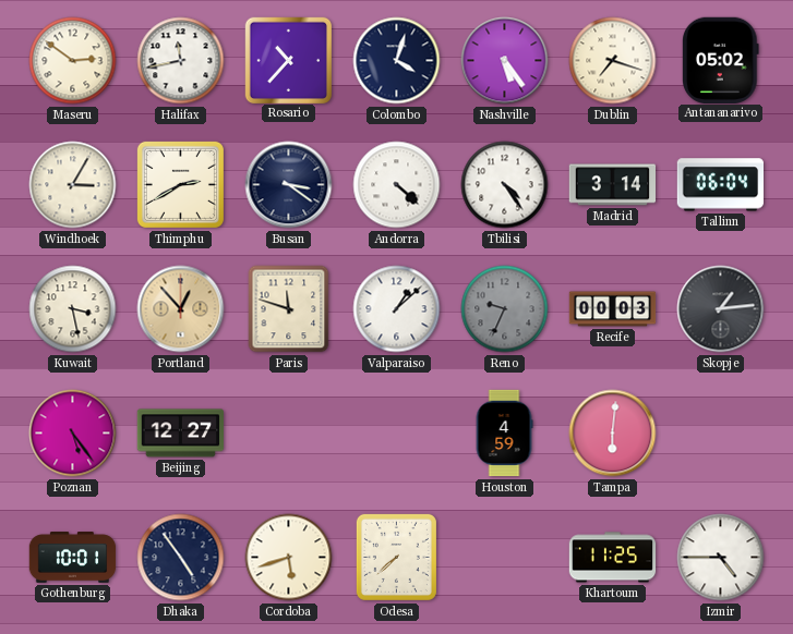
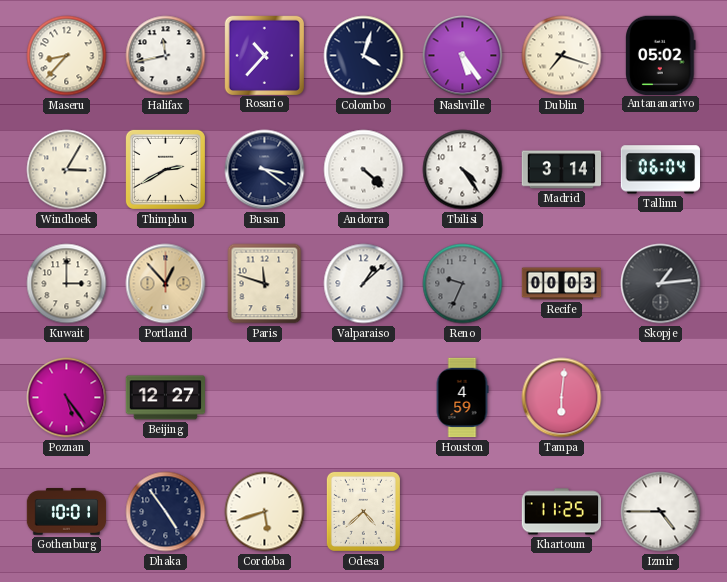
Maseru: 2:51 -> 8:37
Kuwait: 3:28 -> 3:00
Odesa: 7:38 -> 4:38
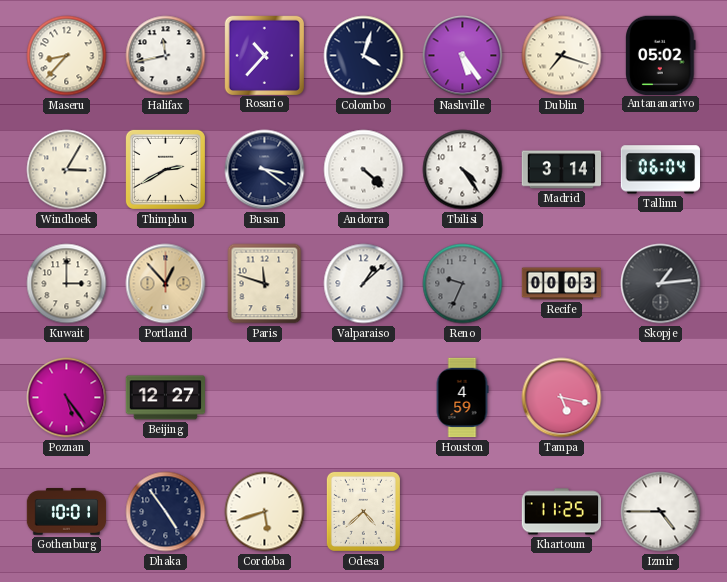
Tampa: 6:01 -> 5:17
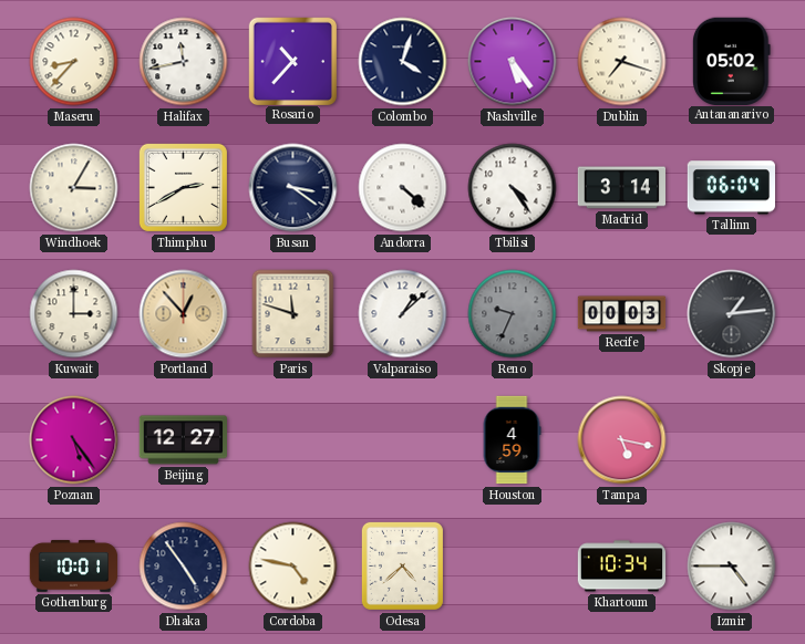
Cordoba: 5:42 -> 4:47
Khartoum: 11:25 -> 10:34
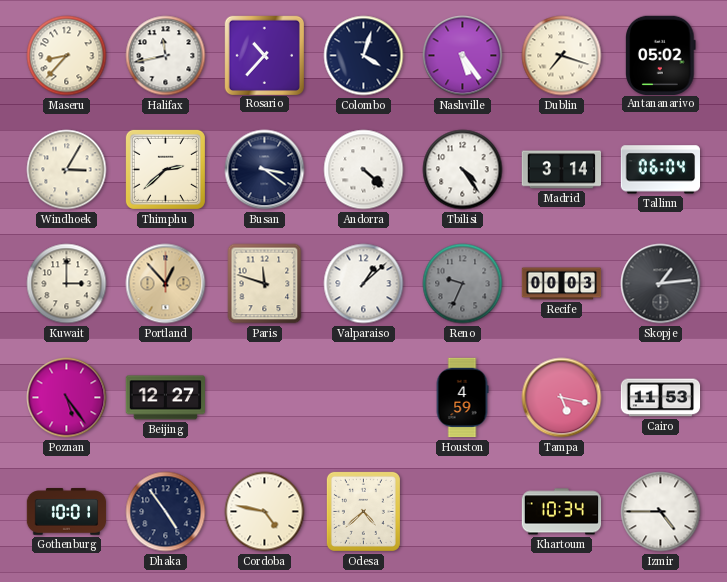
Thimphu: 2:40 -> 2:38
Cairo: none -> 11:53
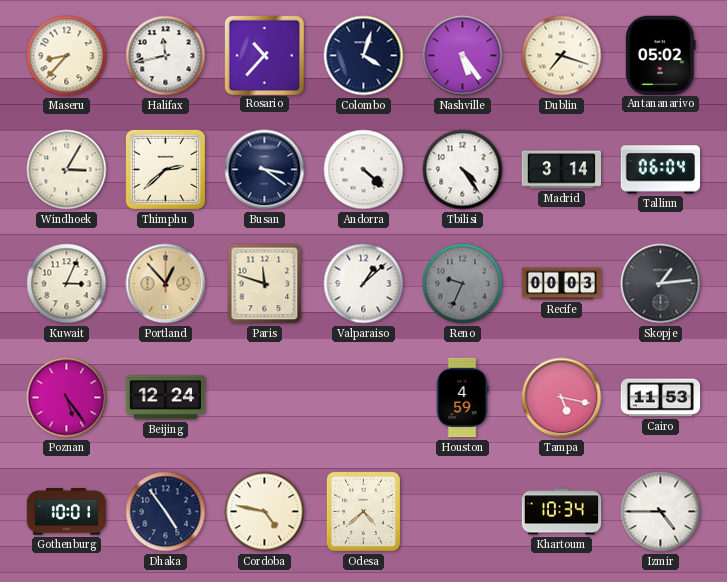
Kuwait: 3:00 -> 3:04
Beijing: 12:27 -> 12:24
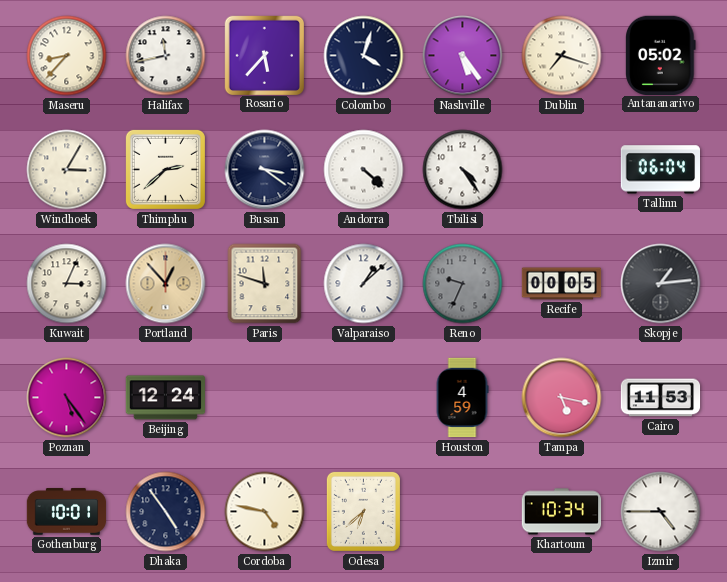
Rosario: 10:37 -> 5:37
Madrid: 3:14 -> none
Recife: 00:03 -> 00:05
Odesa: 4:38 -> 6:38
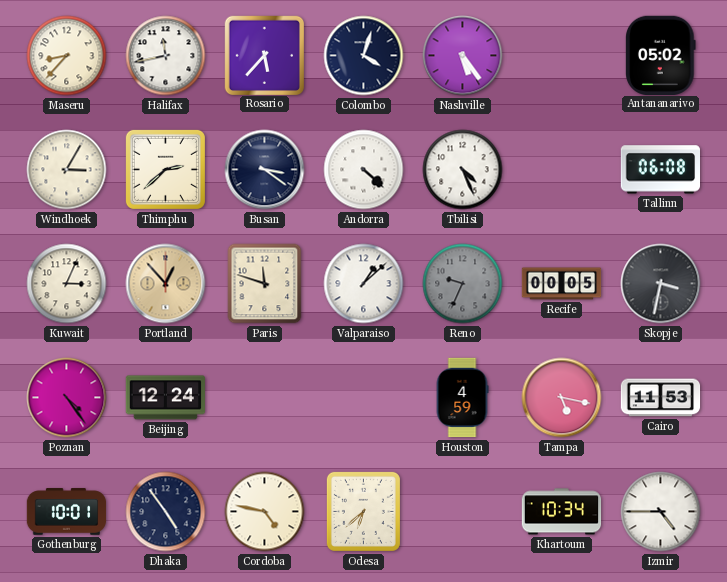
Dublin: 7:18 -> none
Tbilisi: 4:24 -> 4:26
Tallinn: 06:04 -> 06:08
Skopje: 1:14 -> 3:32
Poznan: 5:24 -> 4:24
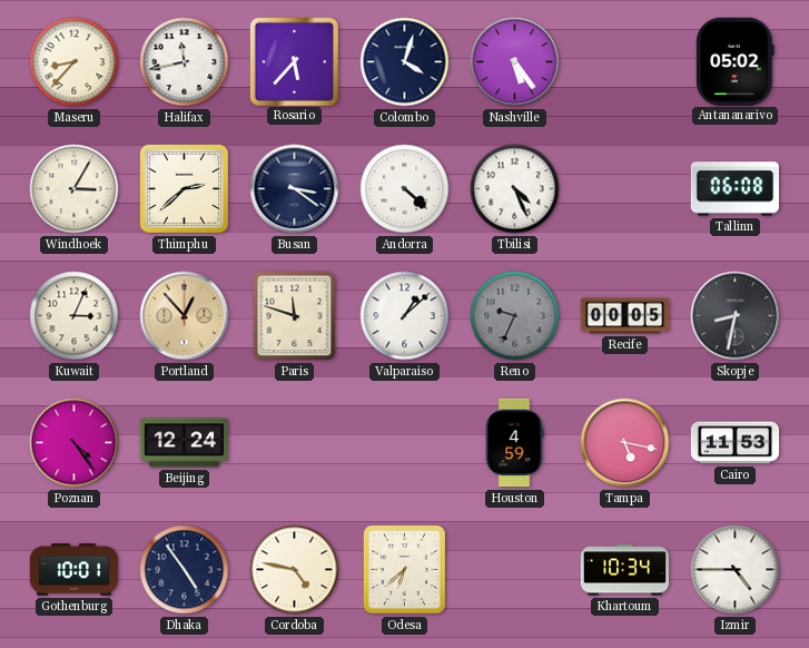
Skopje: 3:32 -> 8:32
